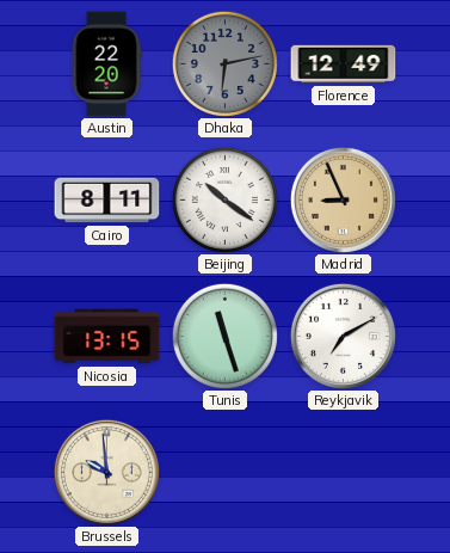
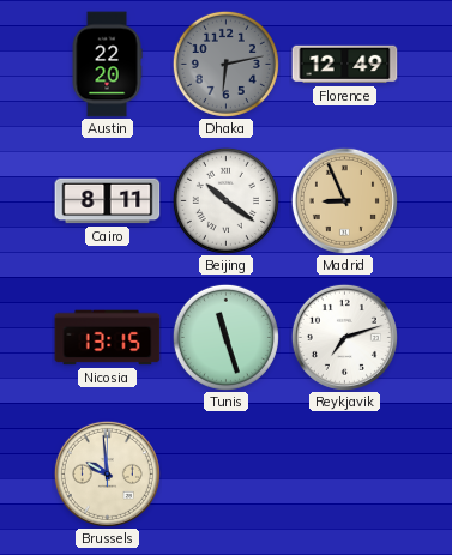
Reykjavik: 7:10 -> 7:12
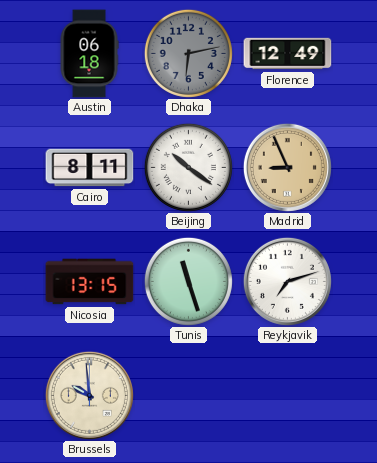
Austin: 22:20 -> 06:18
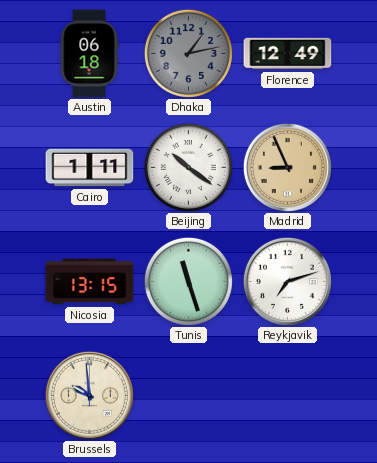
Dhaka: 6:13 -> 1:13
Cairo: 8:11 -> 1:11
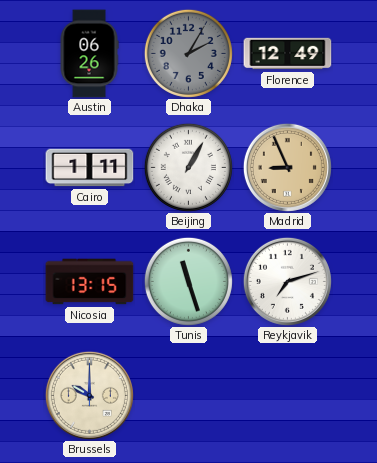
Austin: 06:18 -> 06:26
Dhaka: 1:13 -> 2:05
Beijing: 10:21 -> 1:05
Brussels: 9:59 -> 10:00
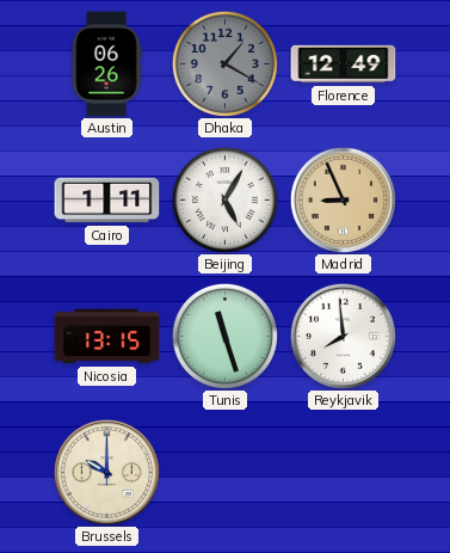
Dhaka: 2:05 -> 1:20
Beijing: 1:05 -> 5:05
Reykjavik: 7:12 -> 7:59
